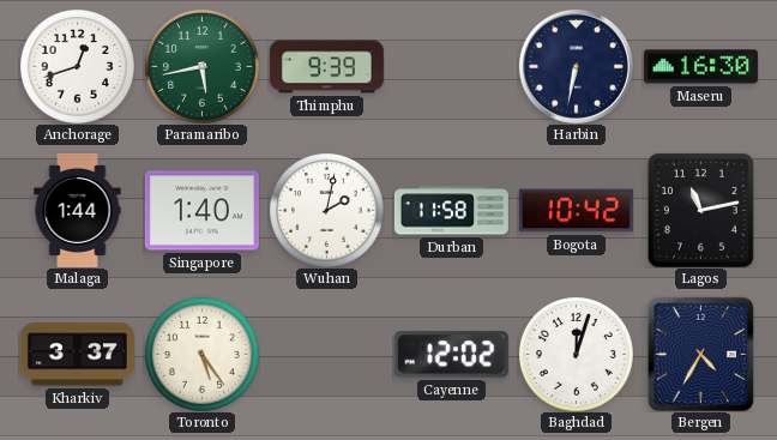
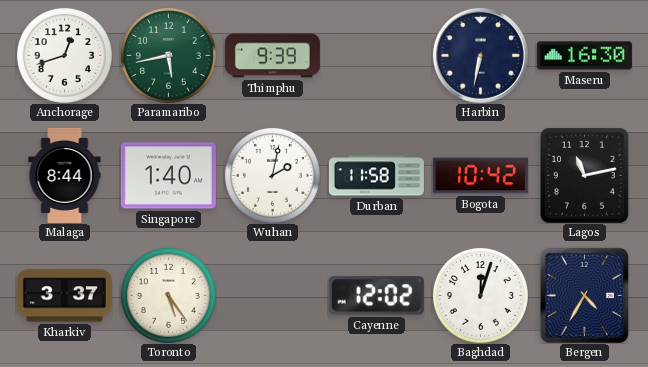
Malaga: 1:44 -> 8:44
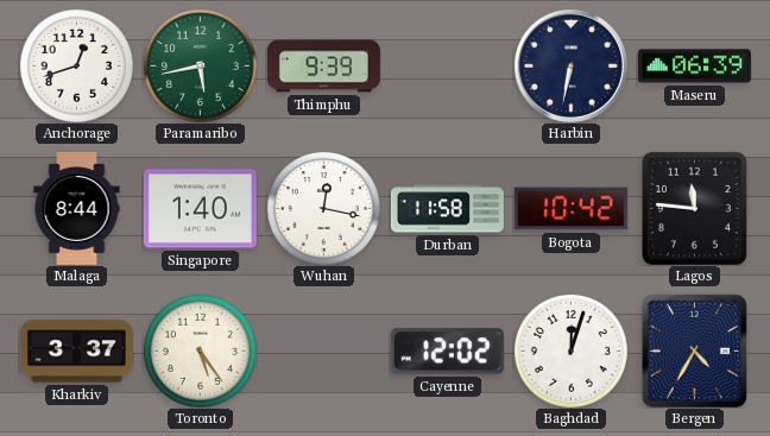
Maseru: 16:30 -> 06:39
Wuhan: 2:02 -> 12:17
Lagos: 11:13 -> 11:46
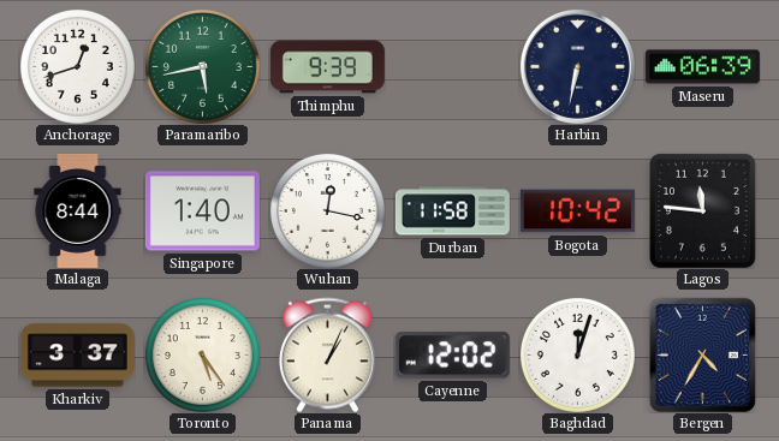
Panama: none -> 1:04
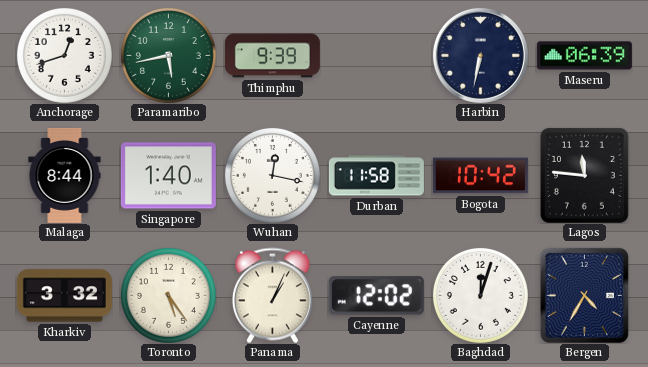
Kharkiv: 3:37 -> 3:32
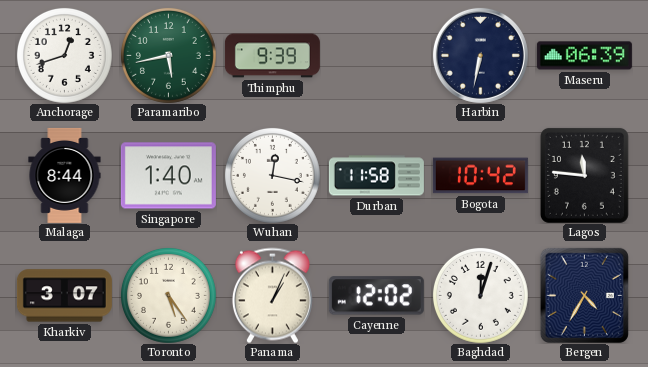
Kharkiv: 3:32 -> 3:07
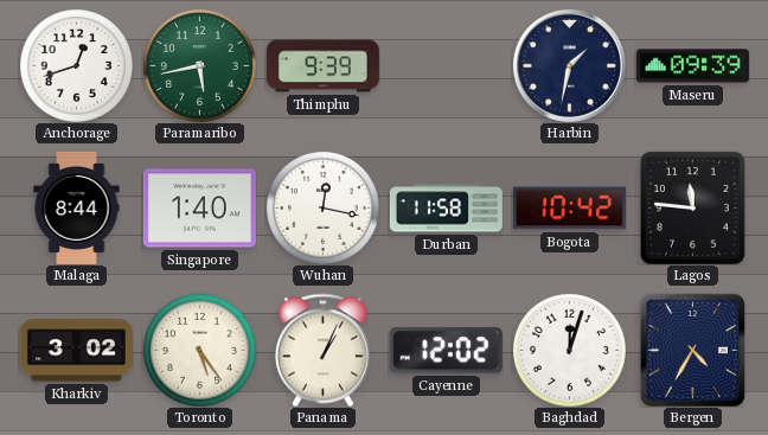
Harbin: 6:32 -> 1:32
Maseru: 06:39 -> 09:39
Kharkiv: 3:07 -> 3:02
